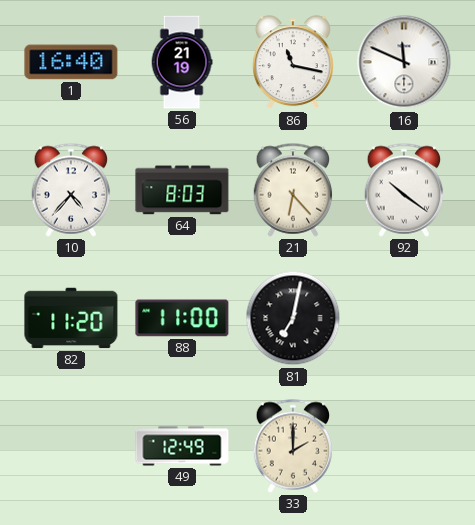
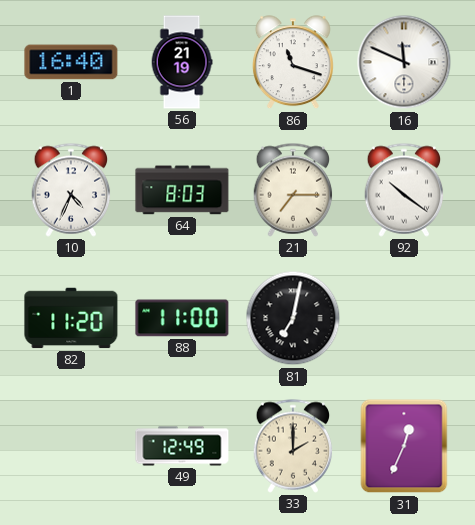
86: 11:17 -> 11:18
10: 4:37 -> 4:34
21: 6:23 -> 7:15
31: none -> 12:34
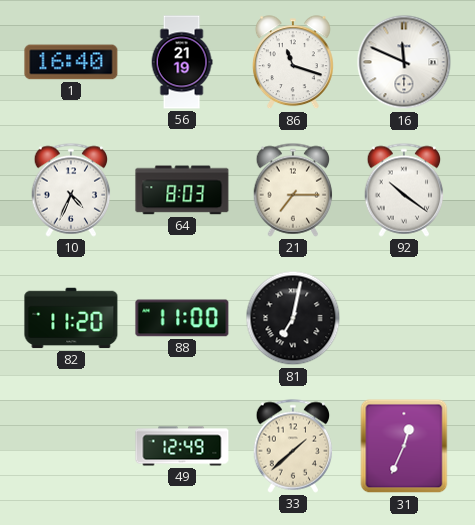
33: 2:00 -> 1:38
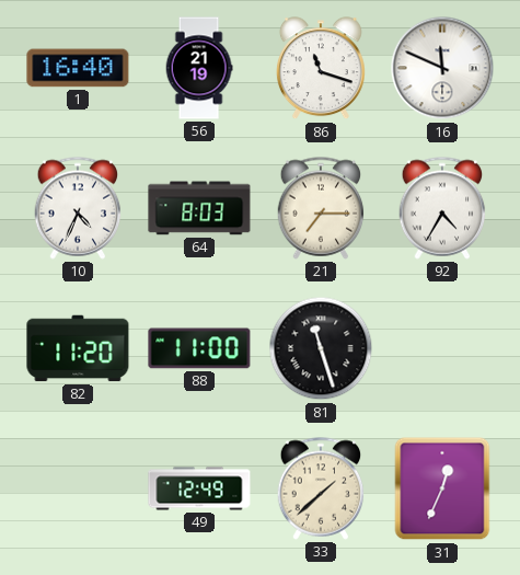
92: 10:21 -> 4:35
81: 7:02 -> 11:27
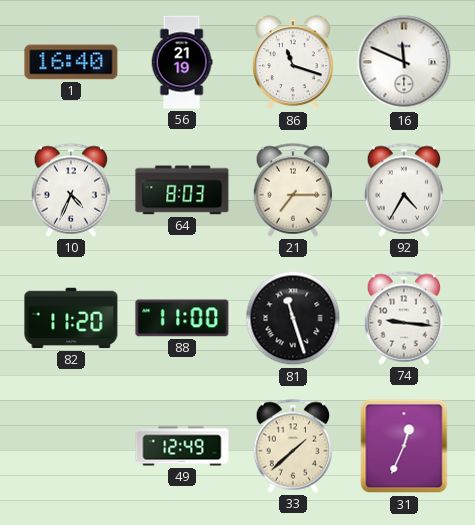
74: none -> 9:16
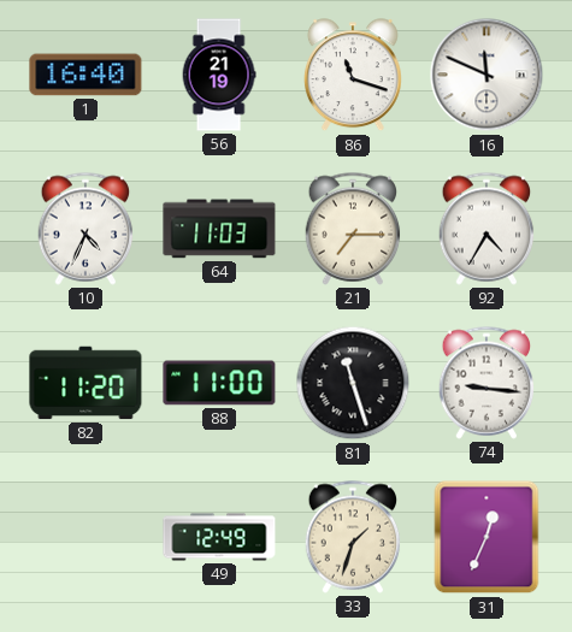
64: 8:03 -> 11:03
33: 1:38 -> 1:33
